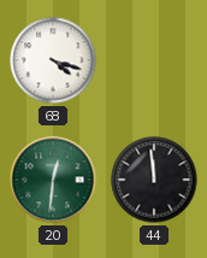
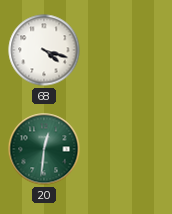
44: 11:59 -> none
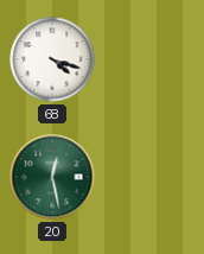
20: 12:31 -> 12:28
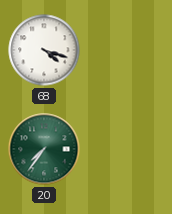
20: 12:28 -> 7:36
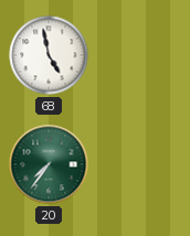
68: 4:18 -> 4:58
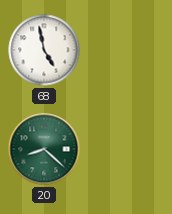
20: 7:36 -> 8:22
